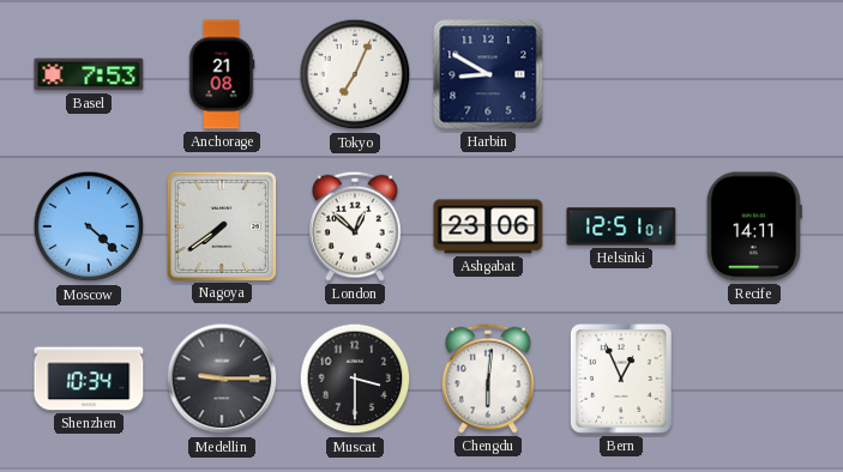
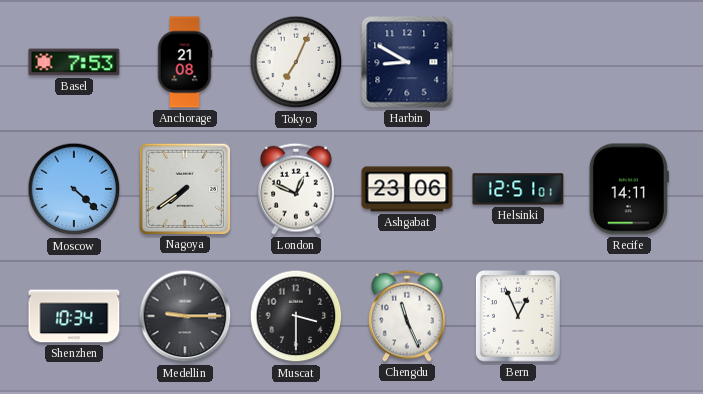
London: 12:52 -> 12:49
Chengdu: 6:01 -> 11:26
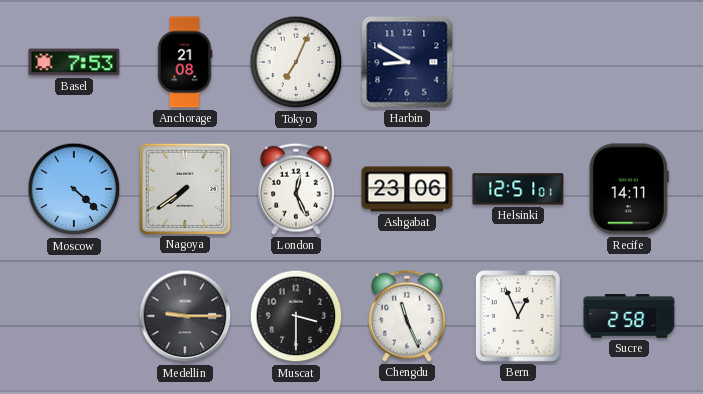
London: 12:49 -> 12:26
Shenzhen: 10:34 -> none
Sucre: none -> 2:58
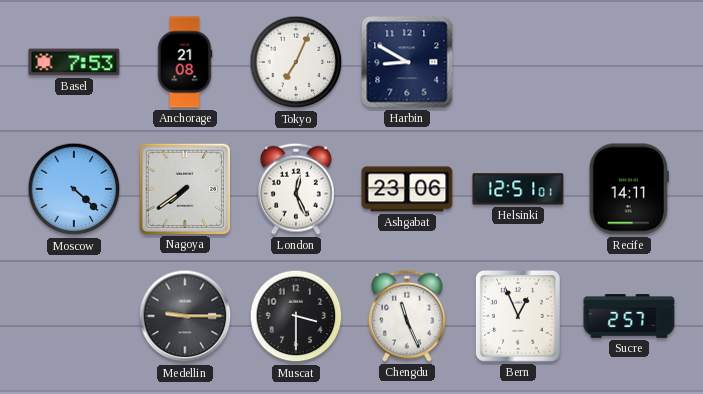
Sucre: 2:58 -> 2:57
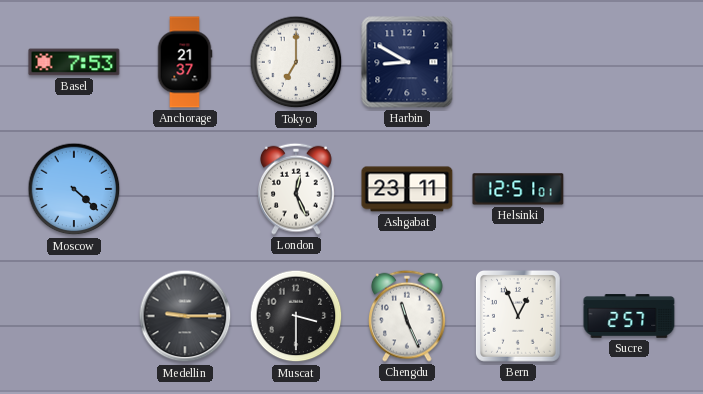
Anchorage: 21:08 -> 21:37
Tokyo: 7:04 -> 7:00
Nagoya: 7:39 -> none
Ashgabat: 23:06 -> 23:11
Recife: 14:11 -> none
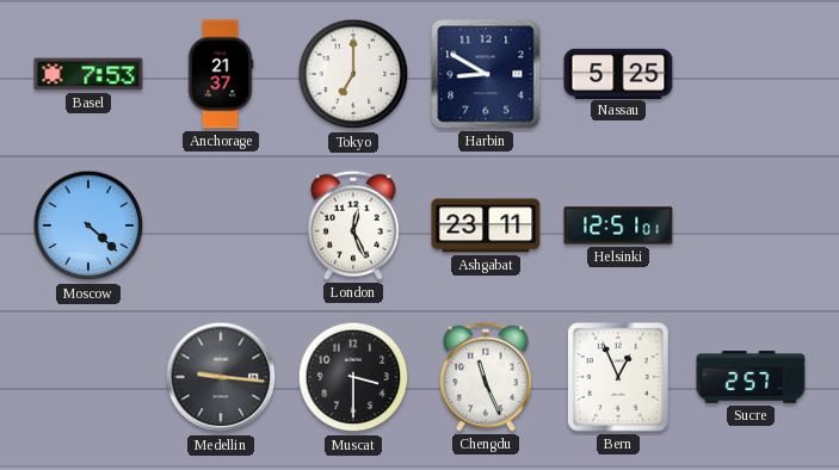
Nassau: none -> 5:25
Medellin: 9:15 -> 9:16
